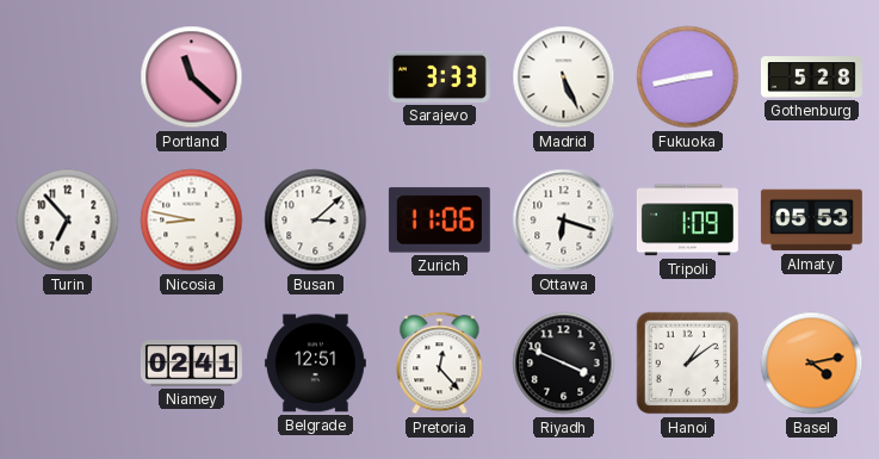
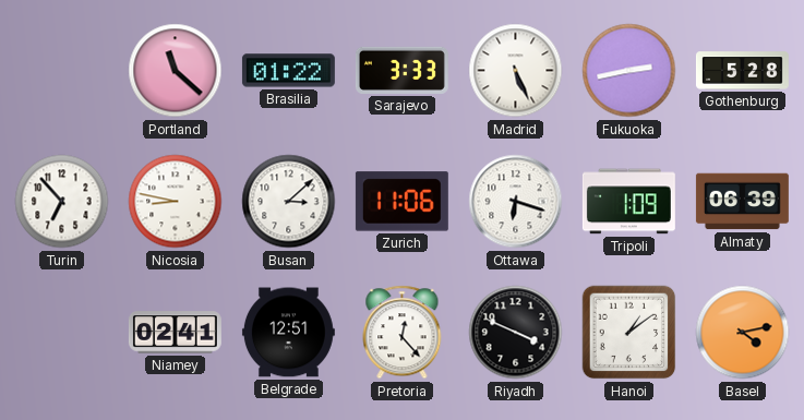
Brasilia: none -> 01:22
Almaty: 05:53 -> 06:39
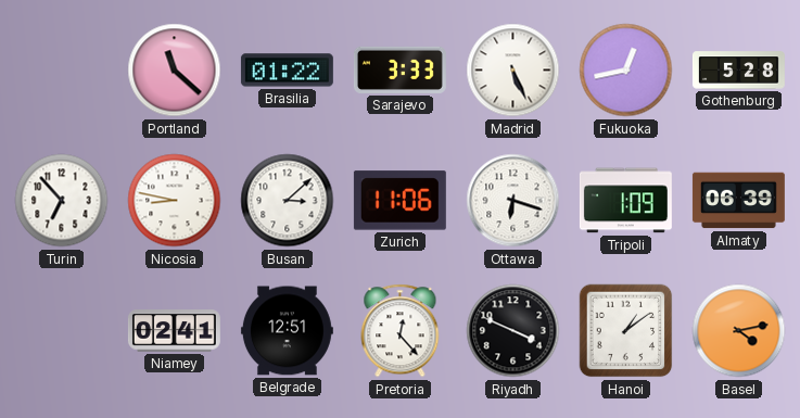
Fukuoka: 2:43 -> 12:43
